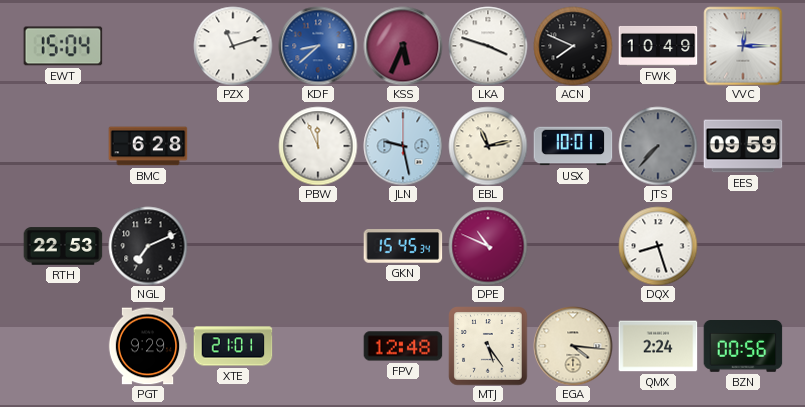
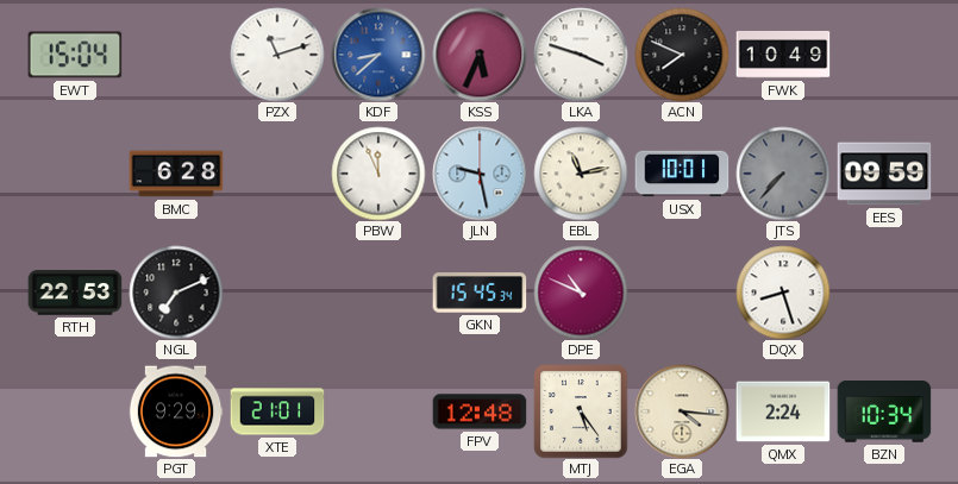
VVC: 12:15 -> none
BZN: 00:56 -> 10:34
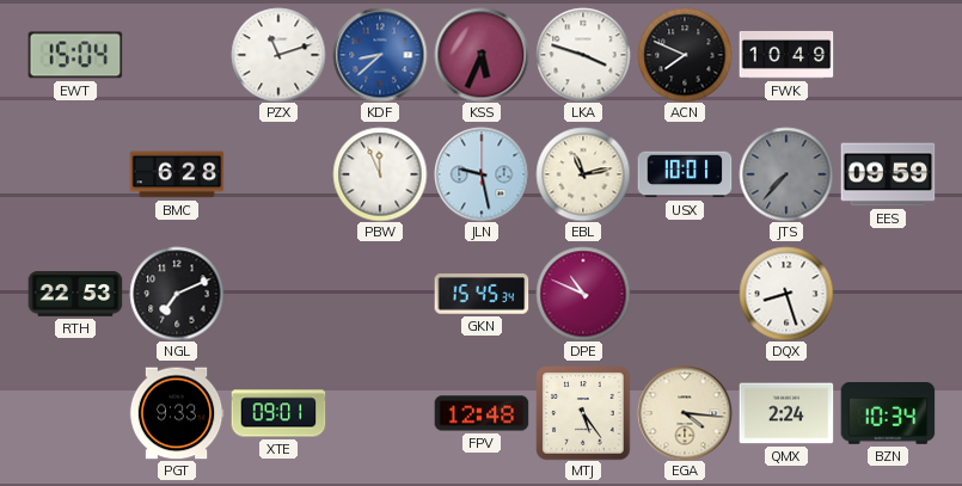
PGT: 9:29 -> 9:33
XTE: 21:01 -> 09:01
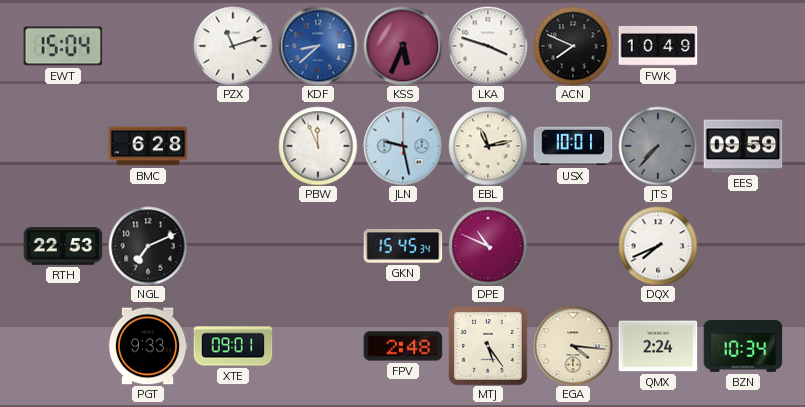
DQX: 8:27 -> 7:41
FPV: 12:48 -> 2:48
